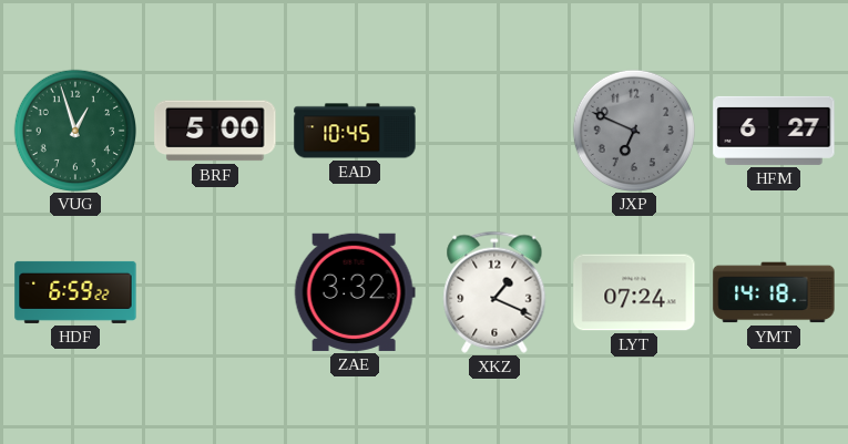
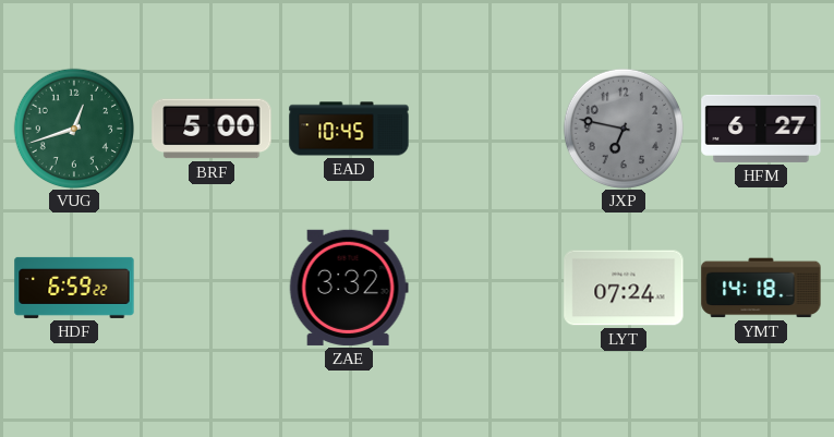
VUG: 12:57 -> 12:42
JXP: 6:49 -> 6:47
XKZ: 1:19 -> none
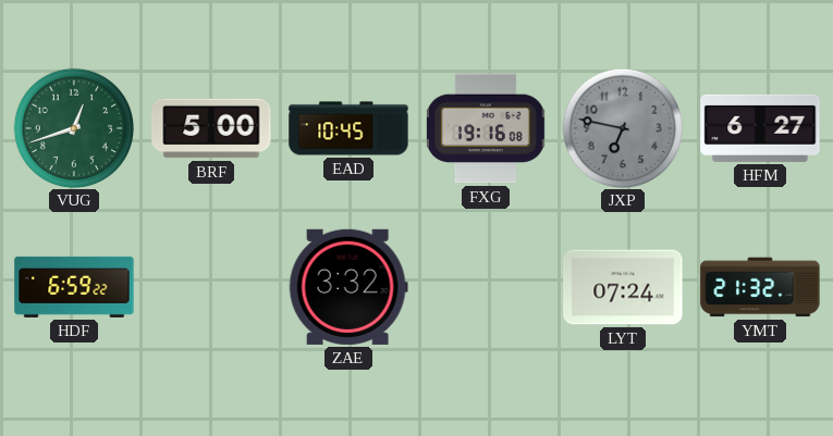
FXG: none -> 19:16
YMT: 14:18 -> 21:32
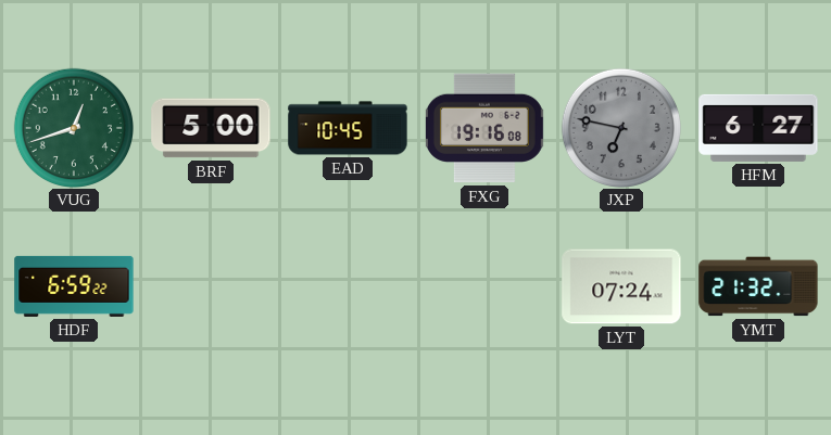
ZAE: 3:32 -> none
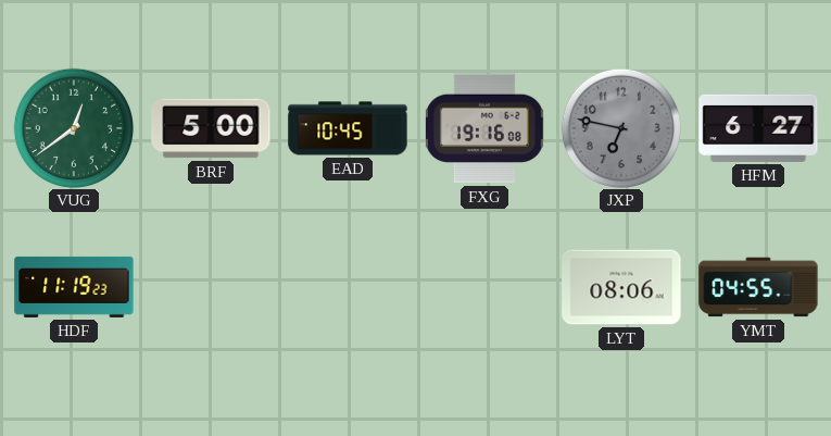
VUG: 12:42 -> 12:39
HDF: 6:59 -> 11:19
LYT: 07:24 -> 08:06
YMT: 21:32 -> 04:55
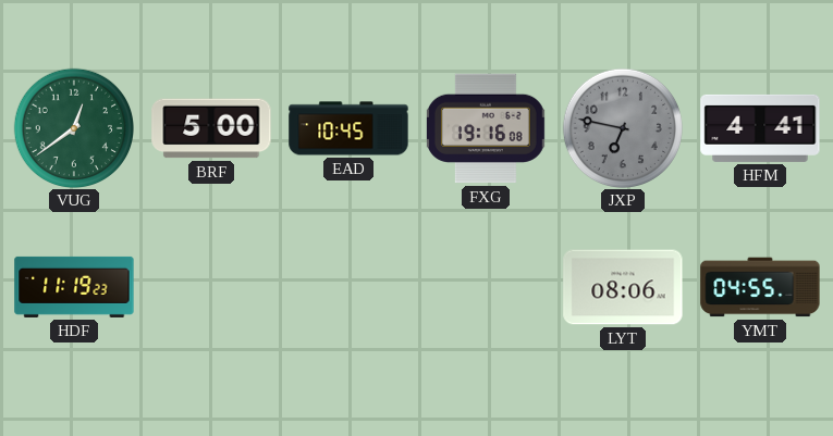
HFM: 6:27 -> 4:41
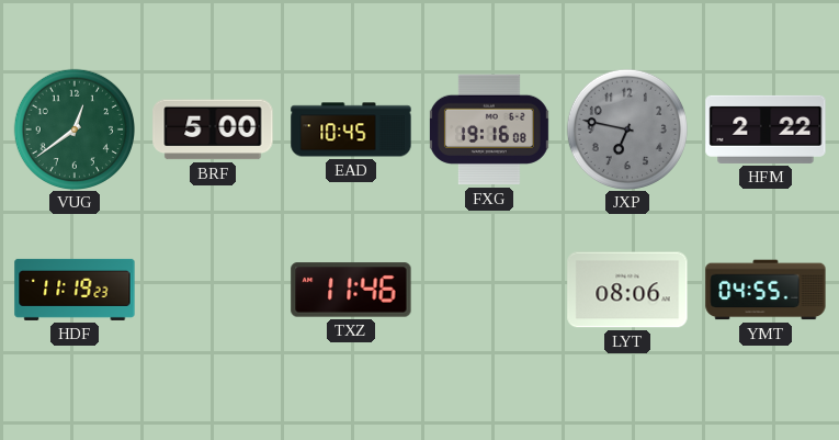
HFM: 4:41 -> 2:22
TXZ: none -> 11:46
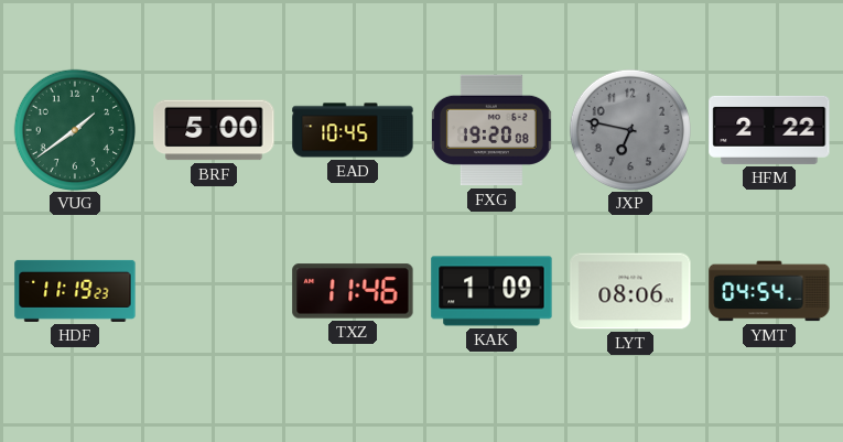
VUG: 12:39 -> 1:39
FXG: 19:16 -> 19:20
KAK: none -> 1:09
YMT: 04:55 -> 04:54
